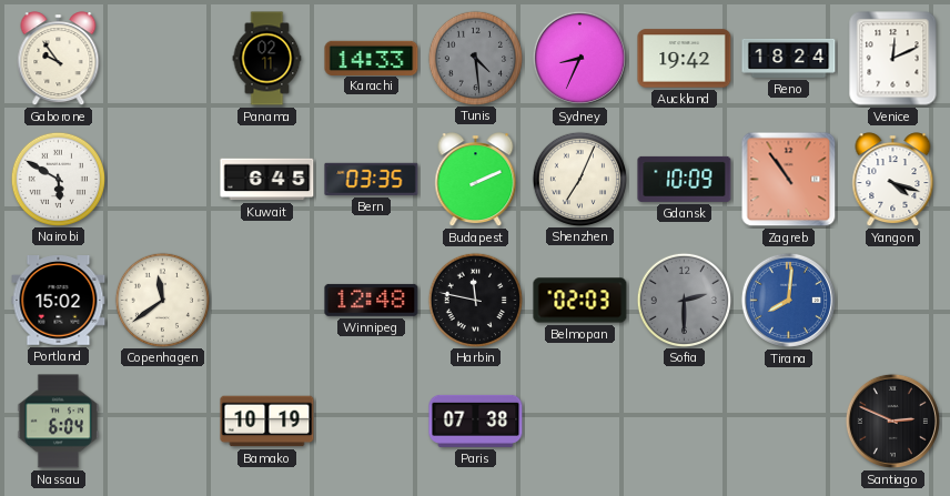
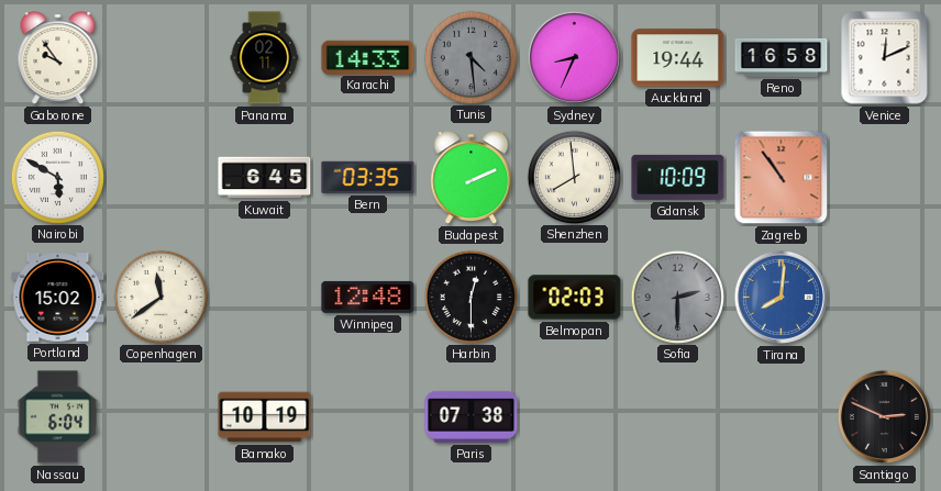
Auckland: 19:42 -> 19:44
Reno: 18:24 -> 16:58
Shenzhen: 7:04 -> 7:59
Yangon: 4:18 -> none
Harbin: 11:47 -> 12:30
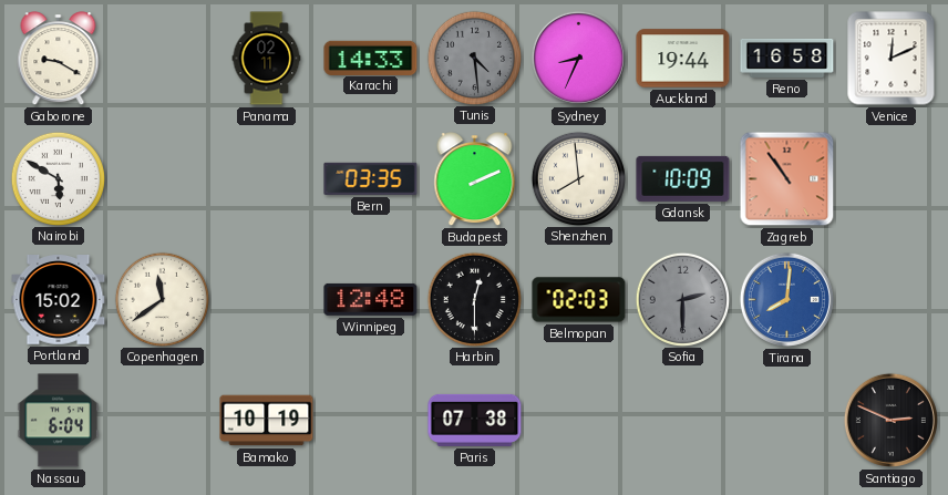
Gaborone: 9:54 -> 9:20
Kuwait: 6:45 -> none
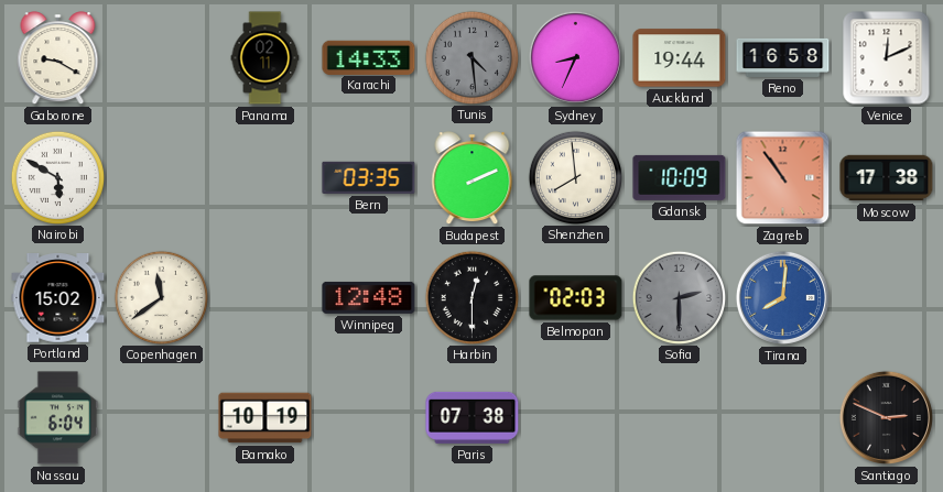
Moscow: none -> 17:38
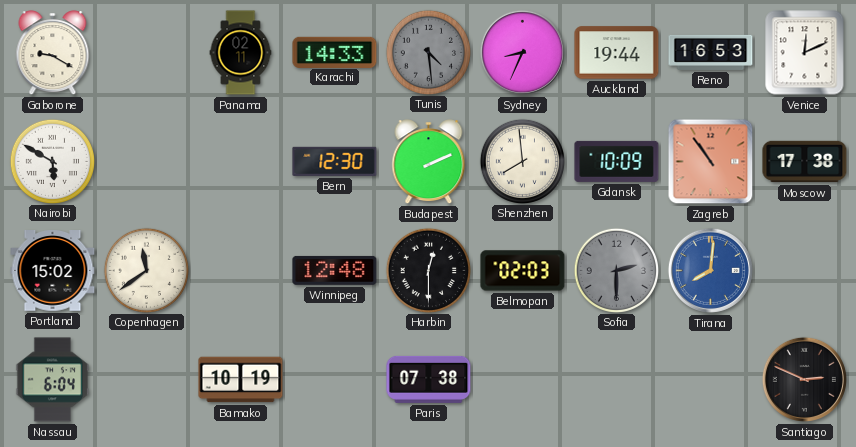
Reno: 16:58 -> 16:53
Bern: 03:35 -> 12:30
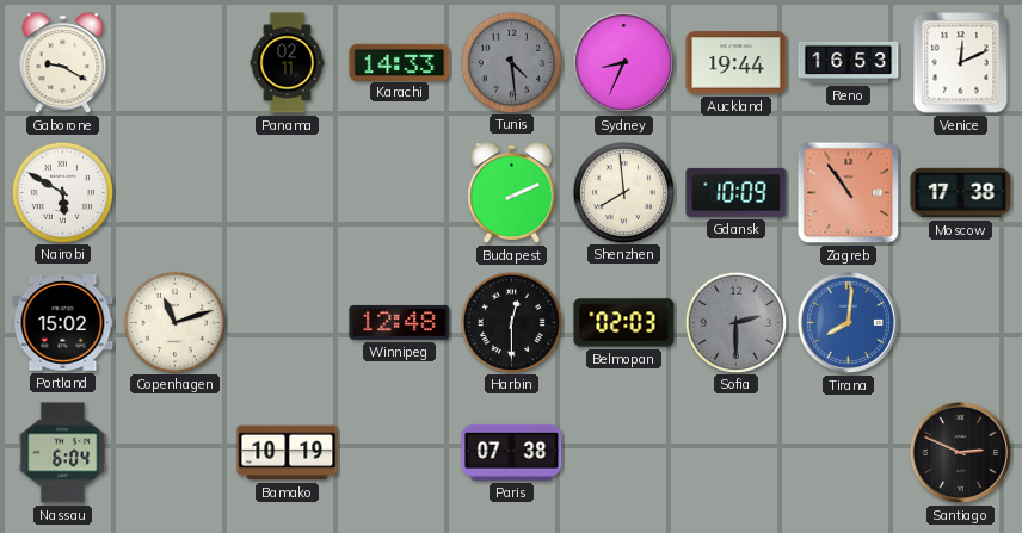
Bern: 12:30 -> none
Copenhagen: 11:39 -> 11:12
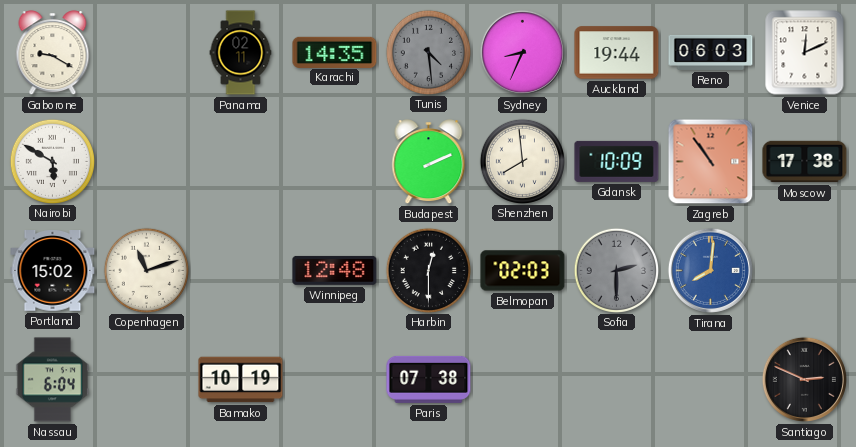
Karachi: 14:33 -> 14:35
Reno: 16:53 -> 06:03
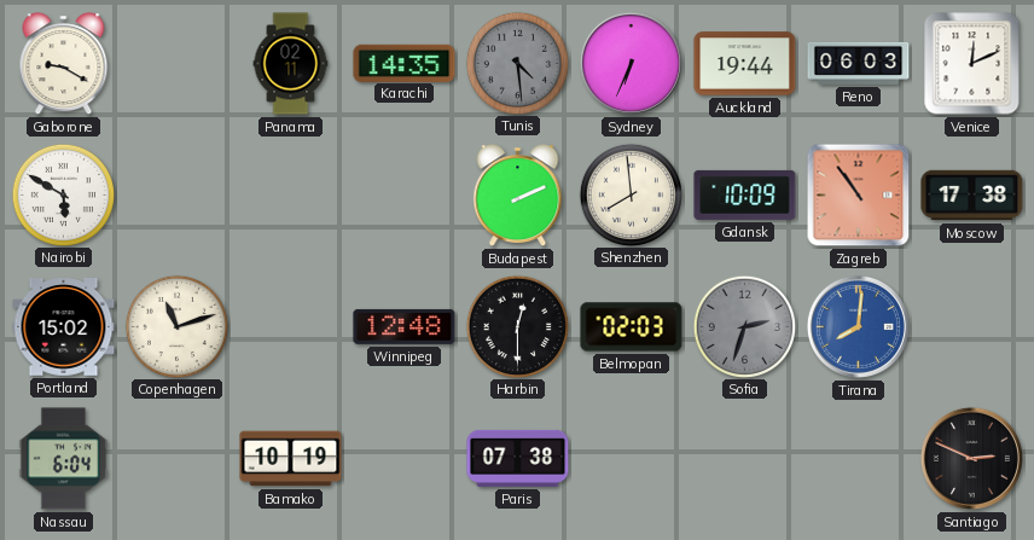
Sydney: 8:34 -> 6:34
Sofia: 2:30 -> 2:33
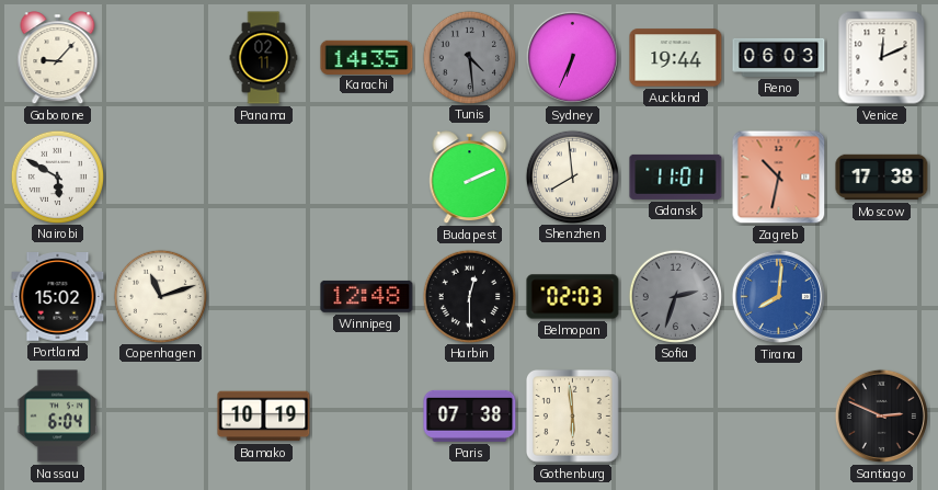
Gaborone: 9:20 -> 9:07
Gdansk: 10:09 -> 11:01
Zagreb: 10:54 -> 10:32
Gothenburg: none -> 5:59
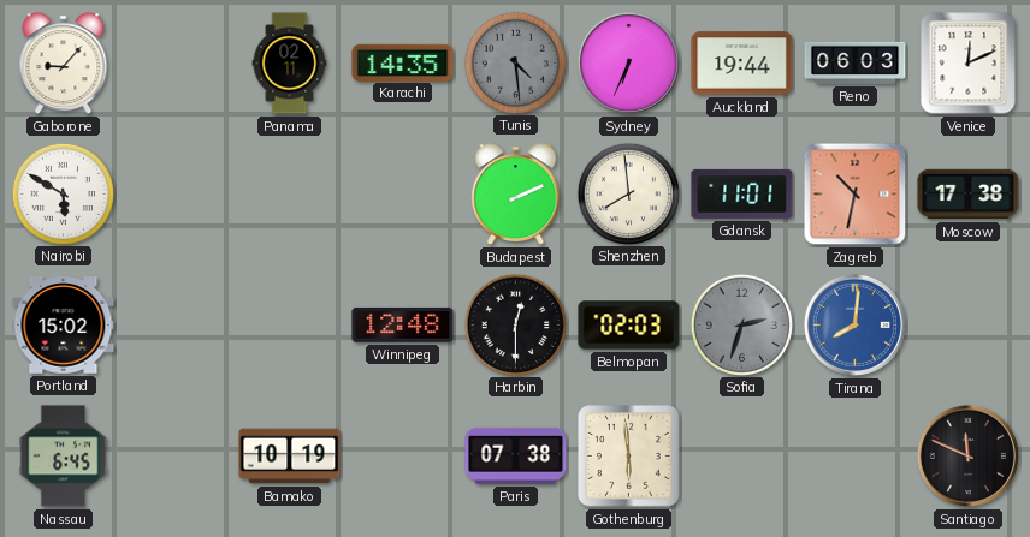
Copenhagen: 11:12 -> none
Nassau: 6:04 -> 6:45
Santiago: 2:49 -> 11:49
